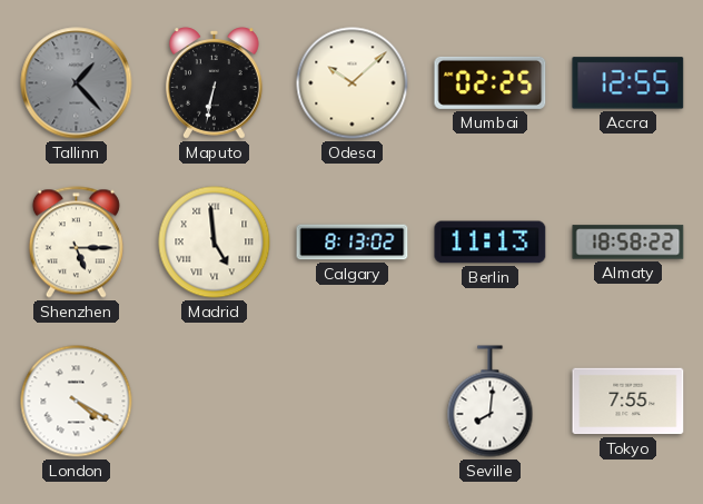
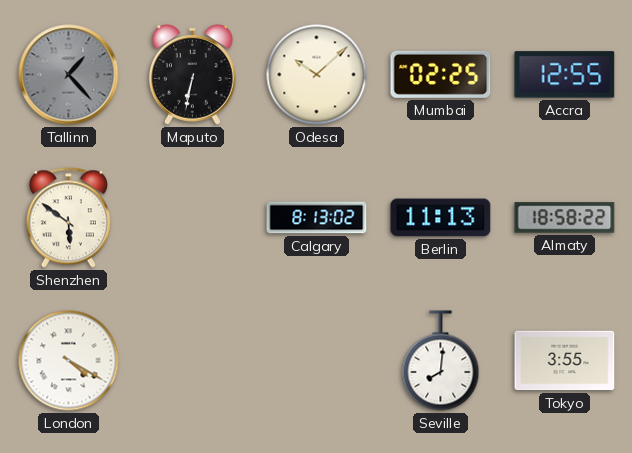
Shenzhen: 5:15 -> 5:51
Madrid: 4:59 -> none
Tokyo: 7:55 -> 3:55
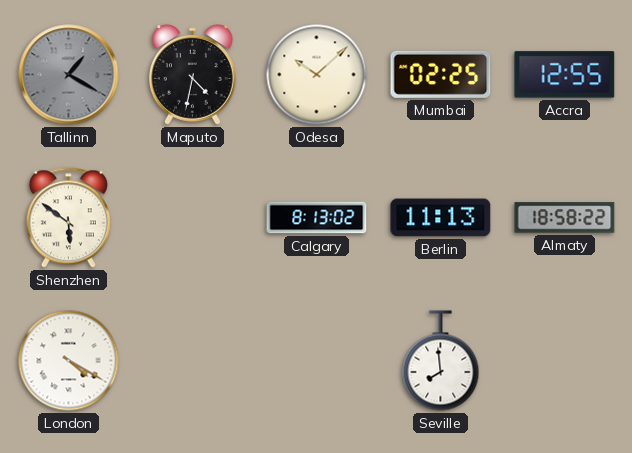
Tallinn: 1:23 -> 1:20
Maputo: 6:32 -> 4:32
Seville: 8:01 -> 7:59
Tokyo: 3:55 -> none
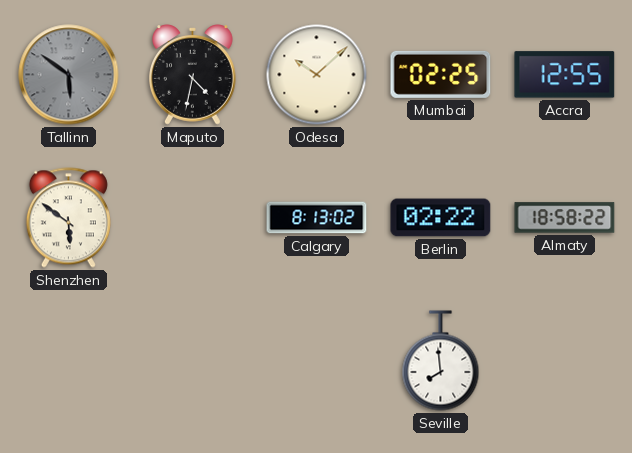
Tallinn: 1:20 -> 5:51
Berlin: 11:13 -> 02:22
London: 4:20 -> none
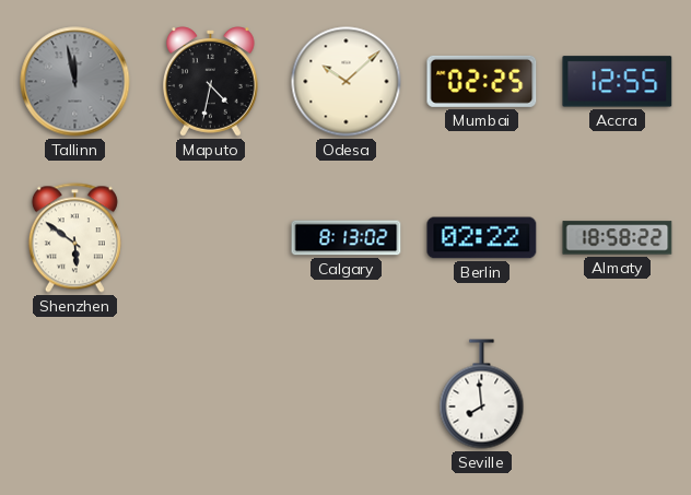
Tallinn: 5:51 -> 11:58
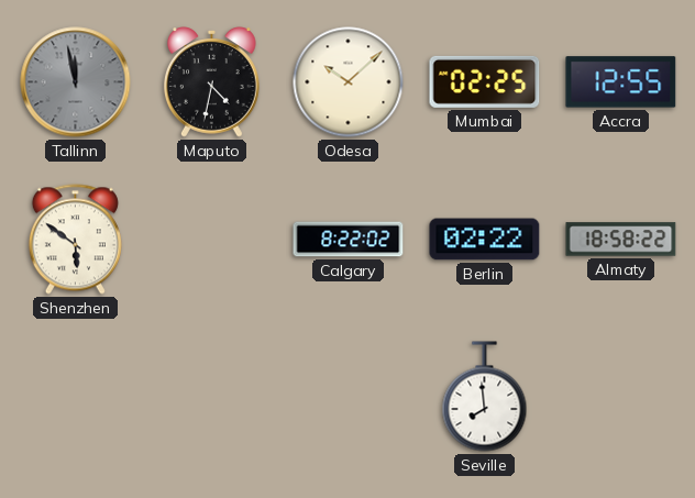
Calgary: 8:13 -> 8:22
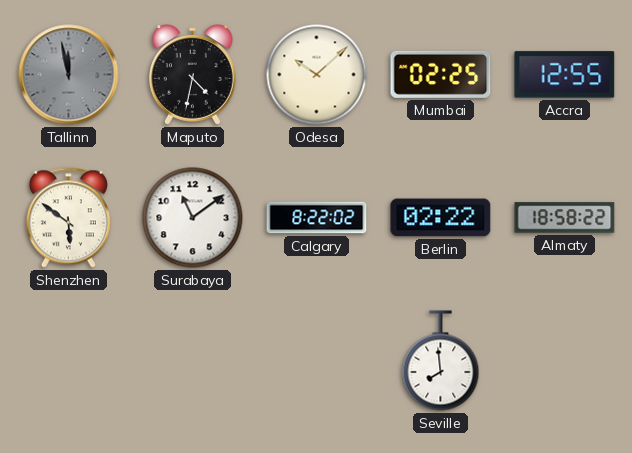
Surabaya: none -> 11:09
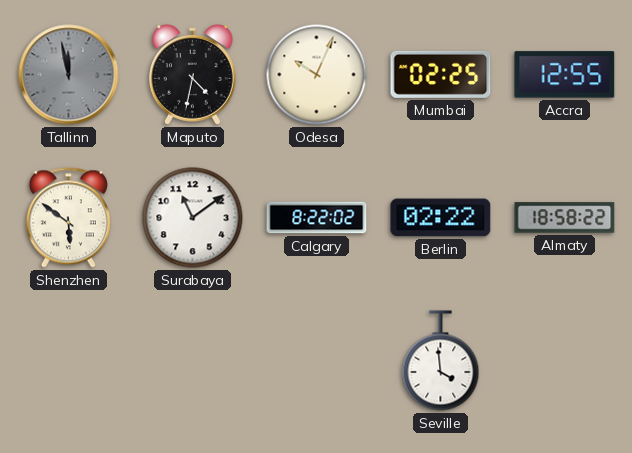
Odesa: 10:08 -> 10:04
Seville: 7:59 -> 3:59
